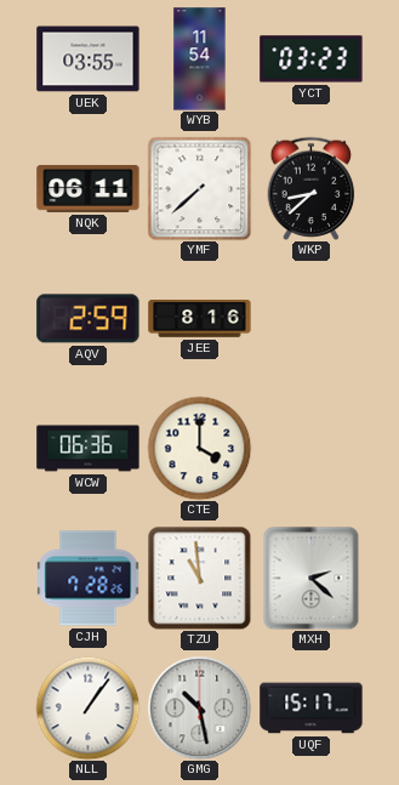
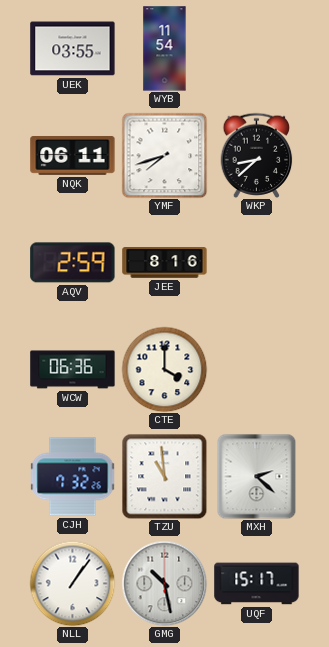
YCT: 03:23 -> none
YMF: 7:38 -> 7:42
CJH: 7:28 -> 7:32
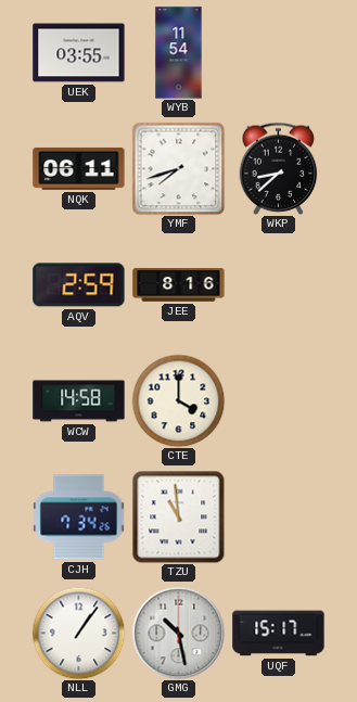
WCW: 06:36 -> 14:58
CJH: 7:32 -> 7:34
MXH: 2:22 -> none
